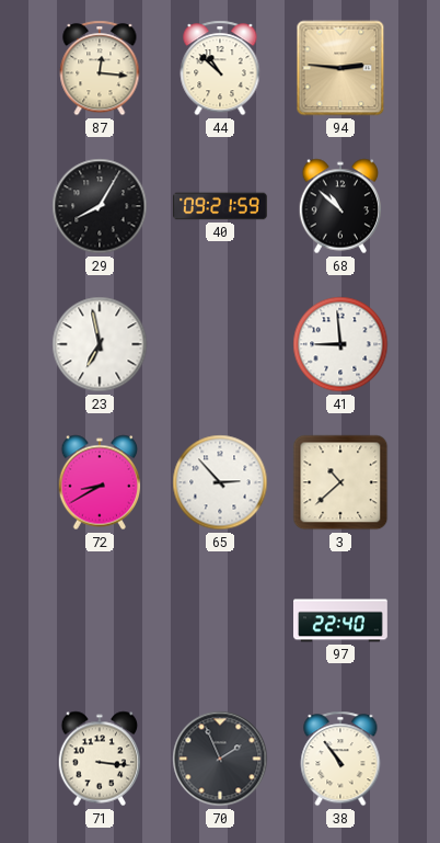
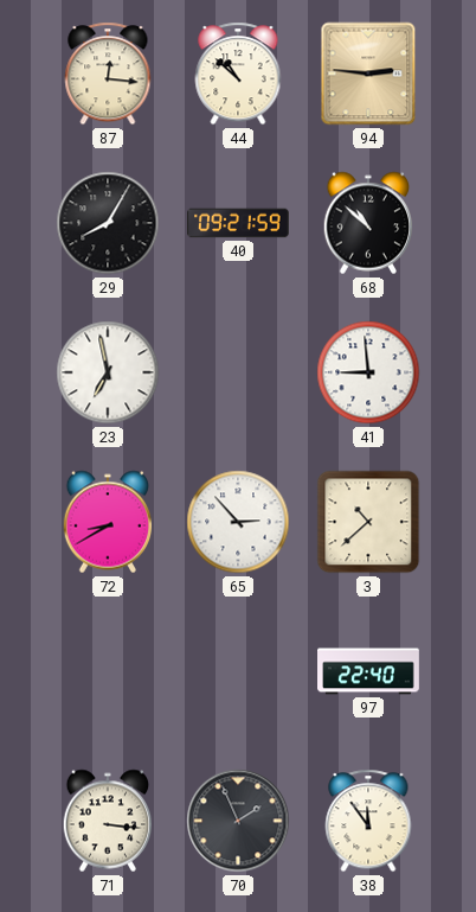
38: 10:54 -> 11:54
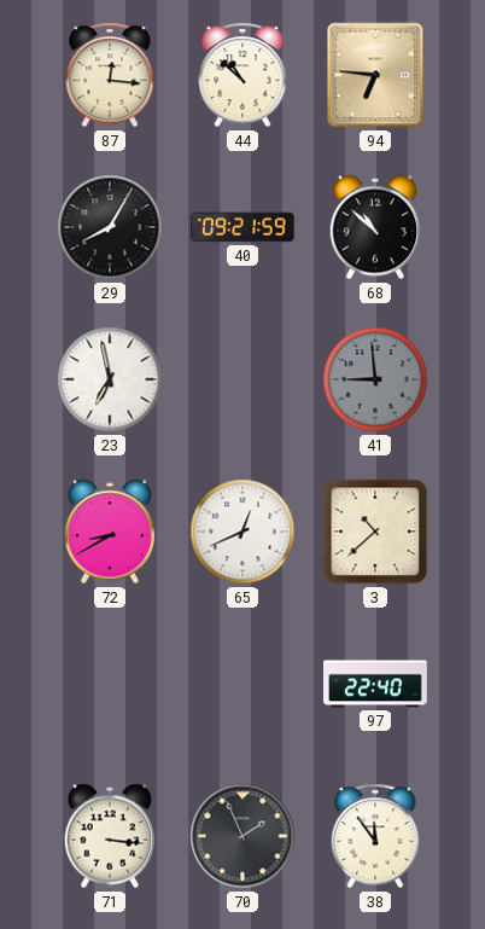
94: 2:46 -> 6:46
41 dial: white -> grey
65: 2:53 -> 12:41
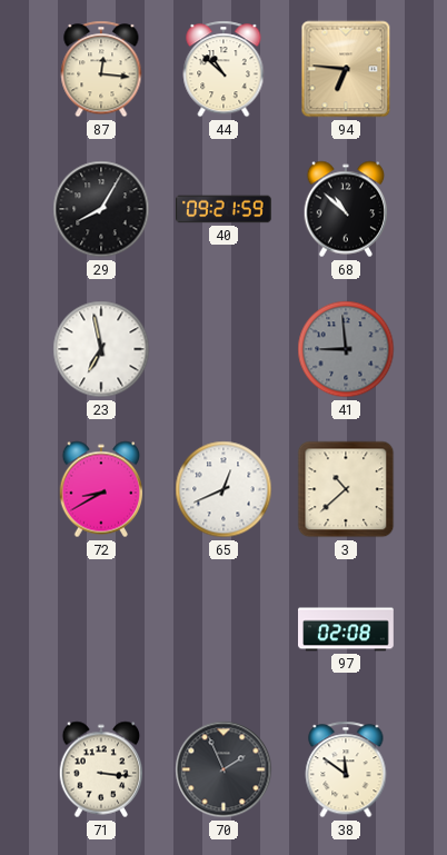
97: 22:40 -> 02:08
38: 11:54 -> 11:51
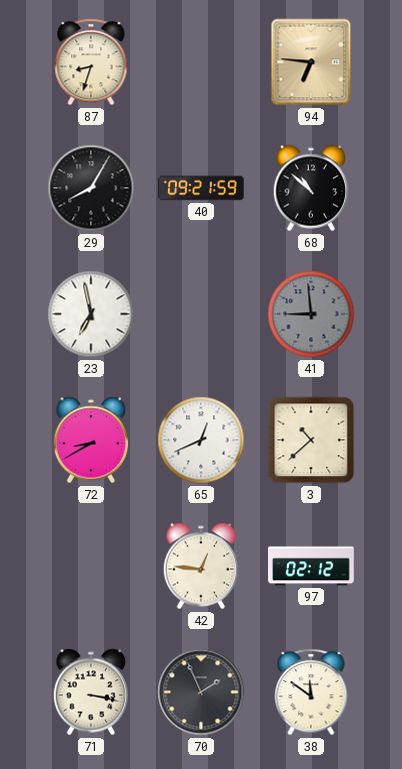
87: 12:16 -> 8:33
44: 10:52 -> none
42: none -> 12:46
97: 02:08 -> 02:12
71: 3:16 -> 3:17
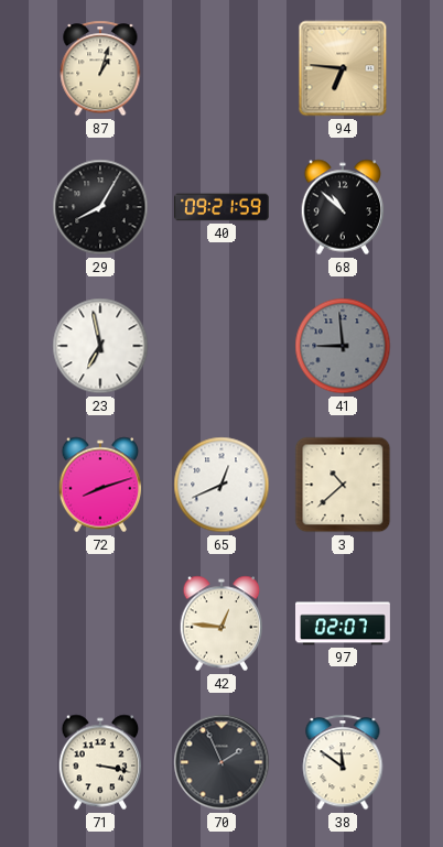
87: 8:33 -> 1:03
72: 8:40 -> 8:12
97: 02:12 -> 02:07
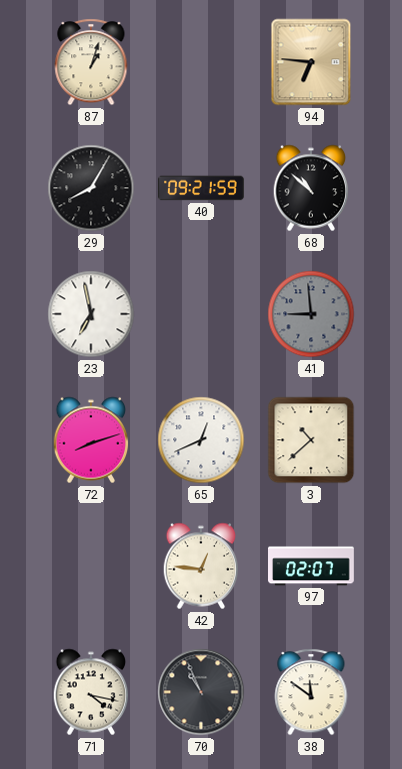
71: 3:17 -> 4:17
70: 1:56 -> 10:56
